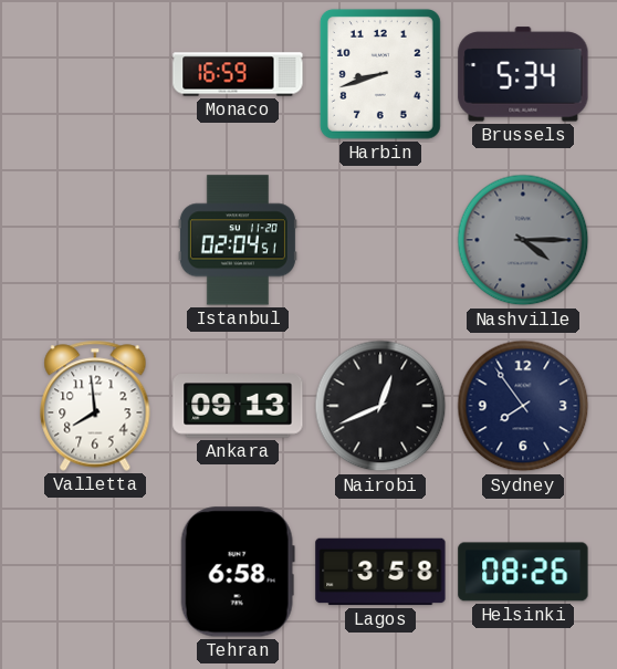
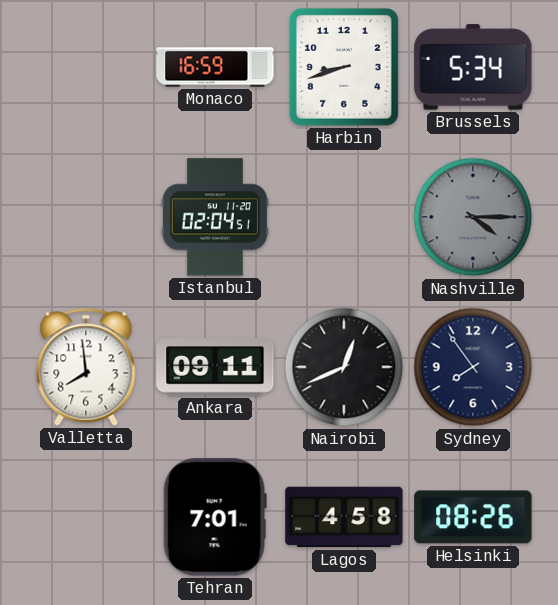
Ankara: 09:13 -> 09:11
Tehran: 6:58 -> 7:01
Lagos: 3:58 -> 4:58
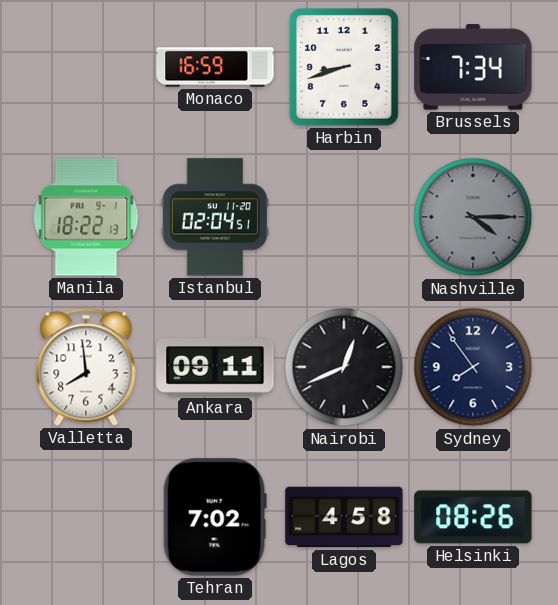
Brussels: 5:34 -> 7:34
Manila: none -> 18:22
Tehran: 7:01 -> 7:02
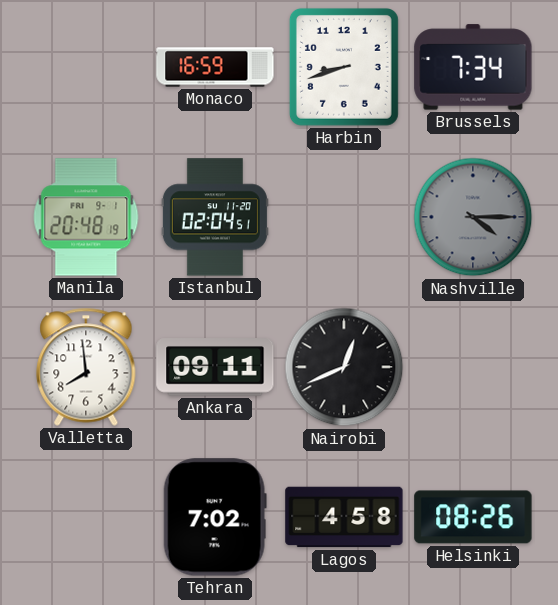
Manila: 18:22 -> 20:48
Sydney: 7:54 -> none
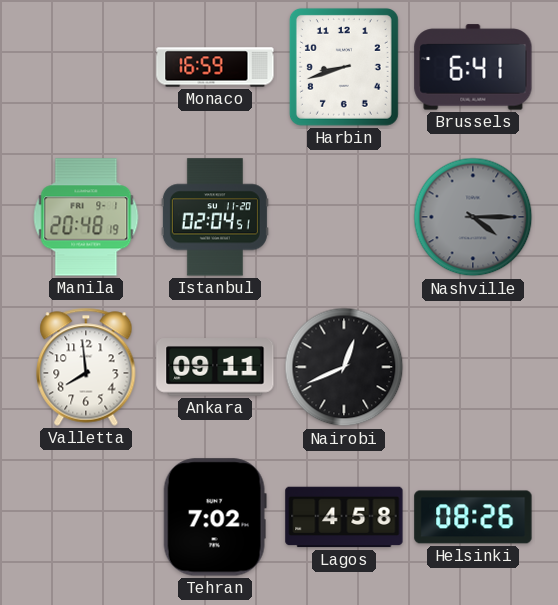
Brussels: 7:34 -> 6:41
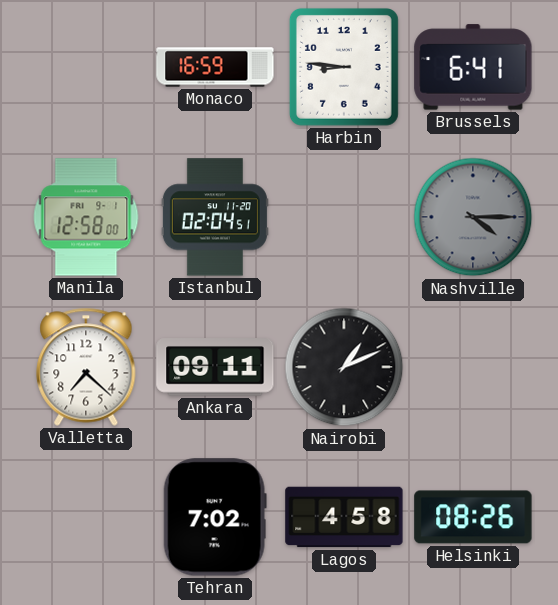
Harbin: 8:42 -> 8:46
Manila: 20:48 -> 12:58
Valletta: 7:59 -> 7:22
Nairobi: 12:41 -> 1:11
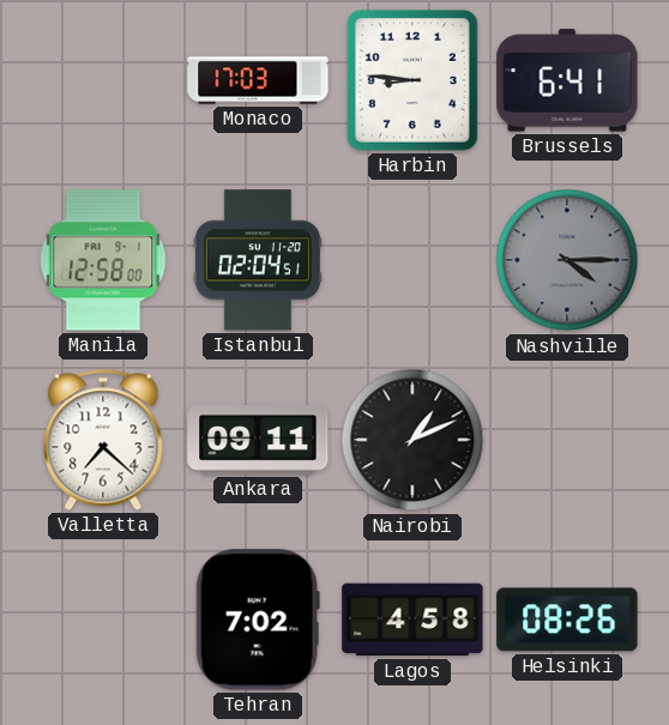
Monaco: 16:59 -> 17:03
